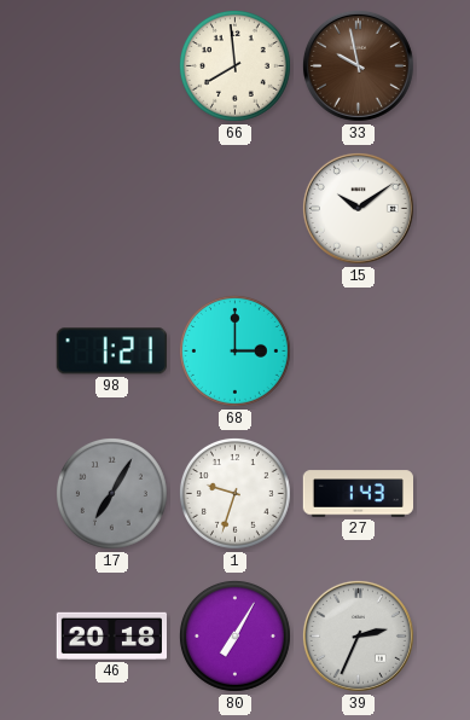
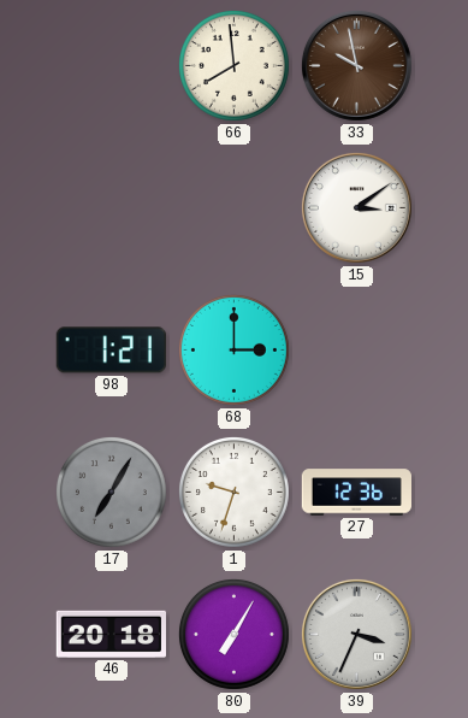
15: 10:09 -> 3:09
27: 1:43 -> 12:36
39: 2:34 -> 3:34
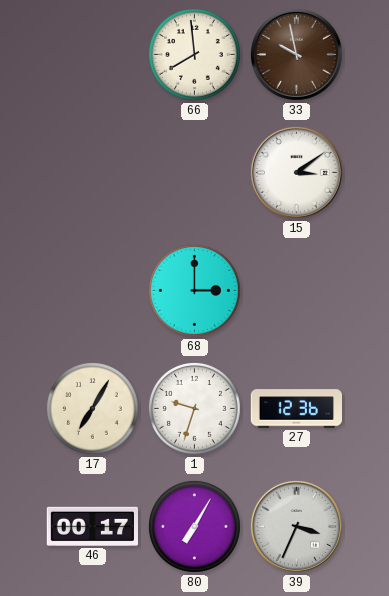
98: 1:21 -> none
17 dial: grey -> cream
46: 20:18 -> 00:17
